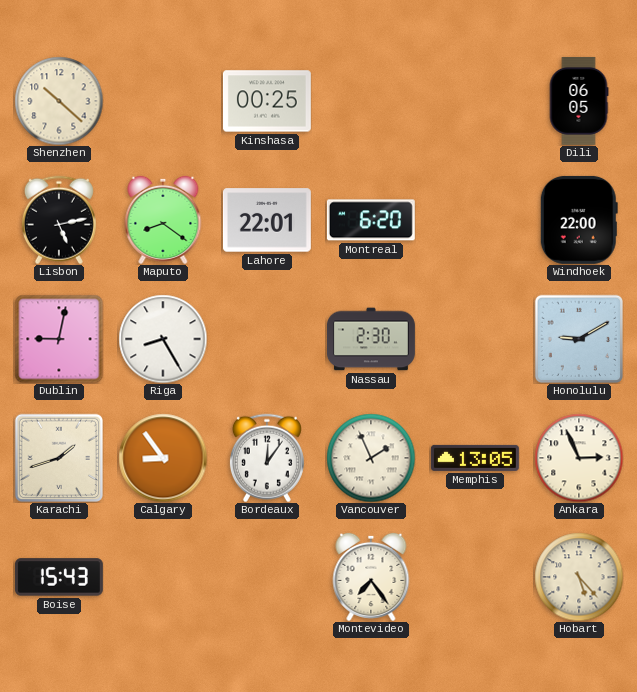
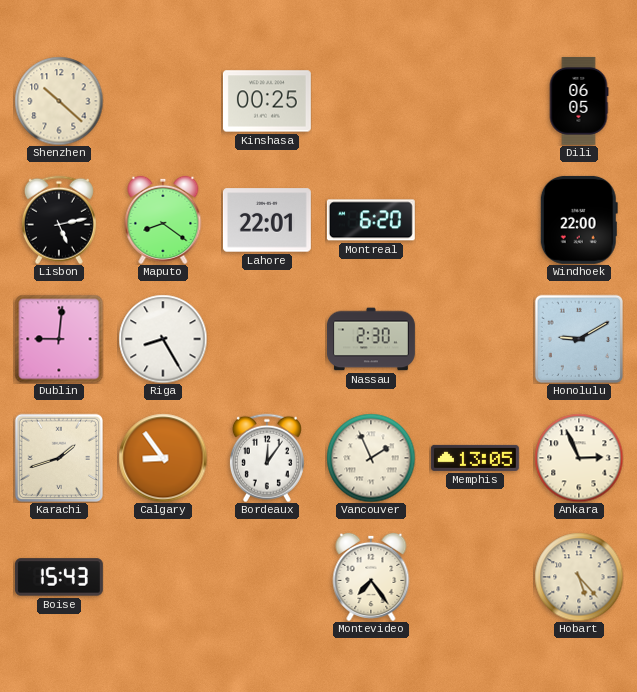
Dublin: 9:02 -> 9:01
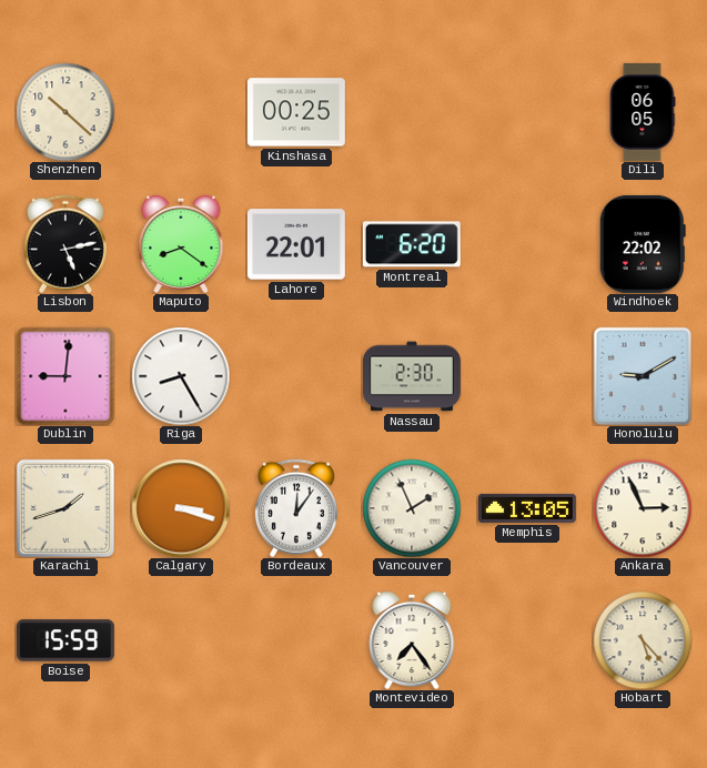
Windhoek: 22:00 -> 22:02
Calgary: 8:54 -> 3:18
Boise: 15:43 -> 15:59
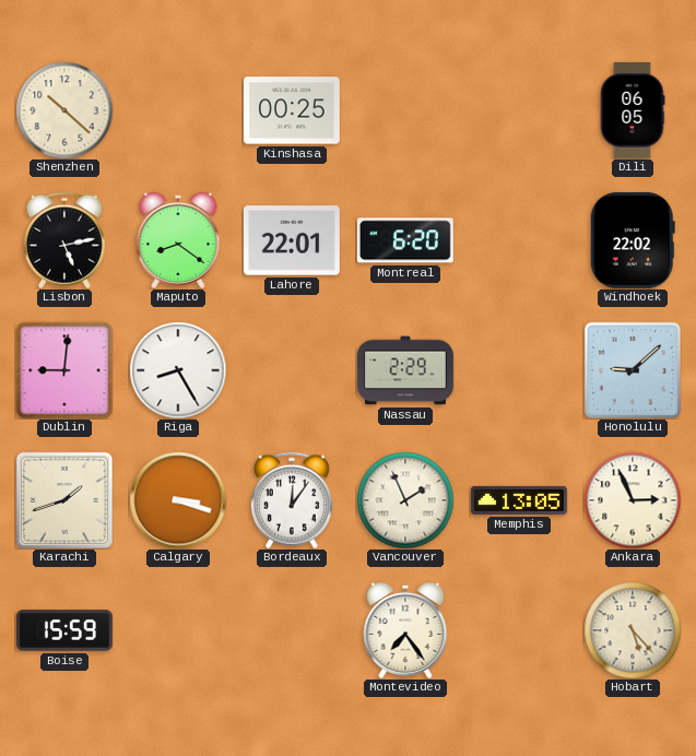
Nassau: 2:30 -> 2:29
Honolulu: 9:10 -> 9:08
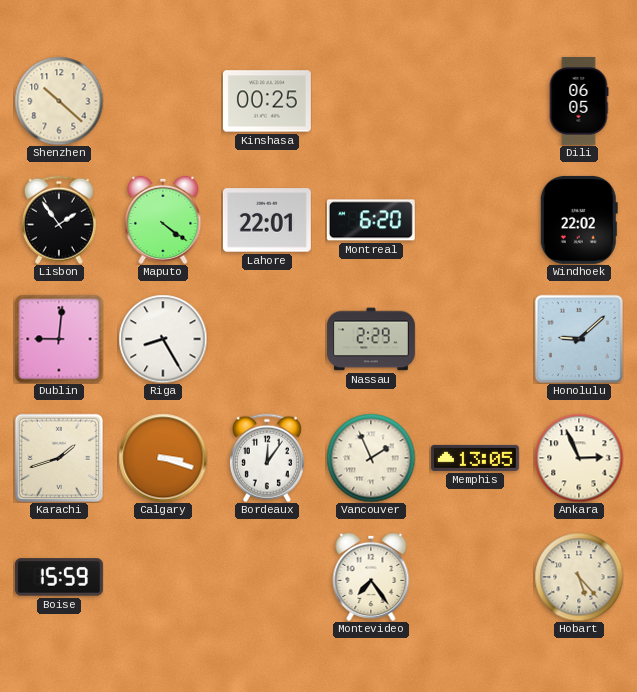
Lisbon: 5:13 -> 1:54
Maputo: 8:21 -> 4:21
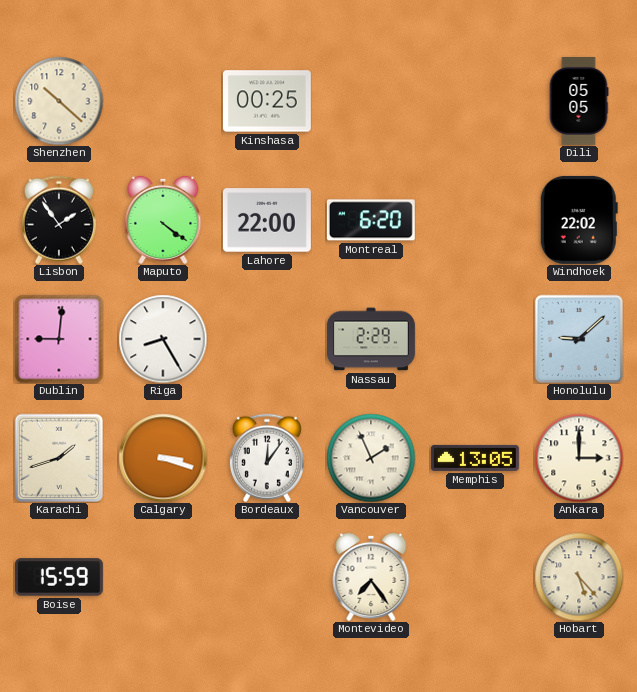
Dili: 06:05 -> 05:05
Lahore: 22:01 -> 22:00
Ankara: 2:56 -> 3:00
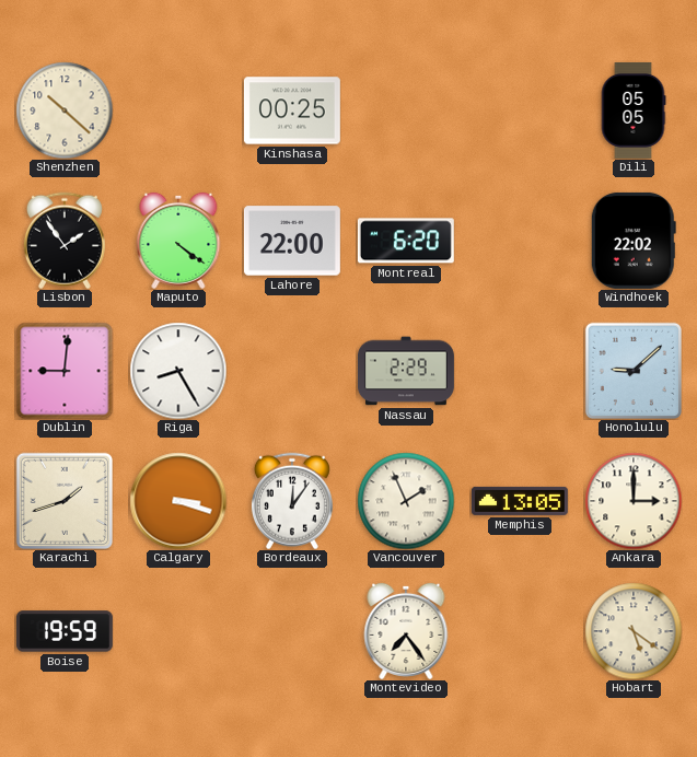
Boise: 15:59 -> 19:59
Hobart: 5:23 -> 5:21
